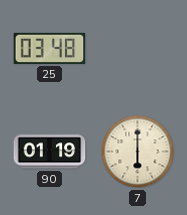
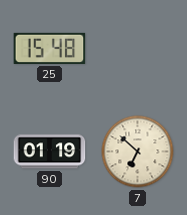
25: 03:48 -> 15:48
7: 6:00 -> 6:52
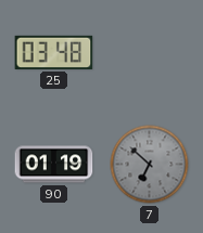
25: 15:48 -> 03:48
7 dial: cream -> grey
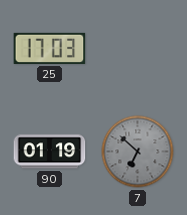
25: 03:48 -> 17:03
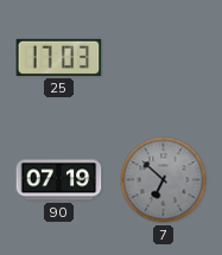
90: 01:19 -> 07:19
